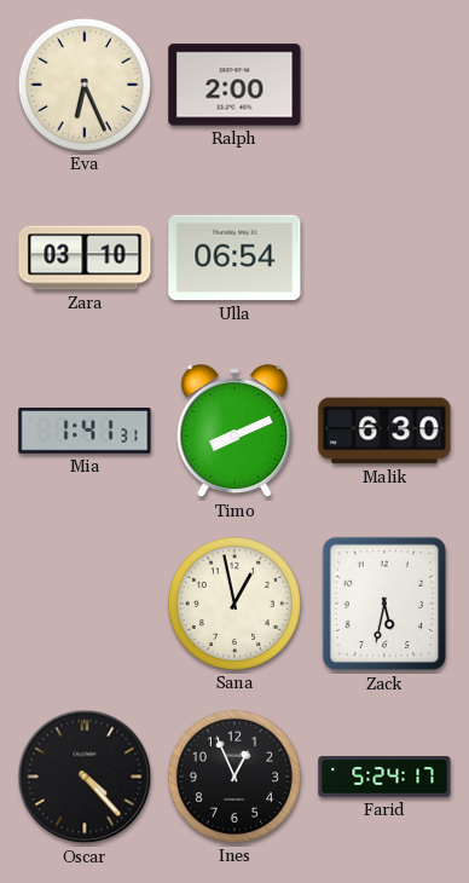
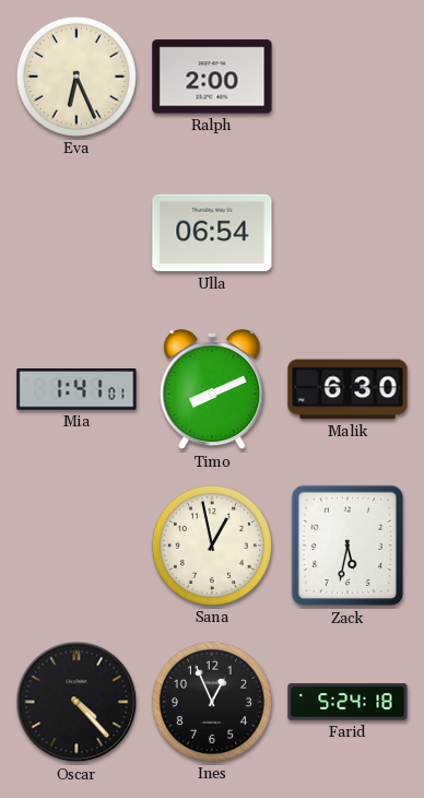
Zara: 03:10 -> none
Mia: 1:41:31 -> 1:41:01
Farid: 5:24:17 -> 5:24:18
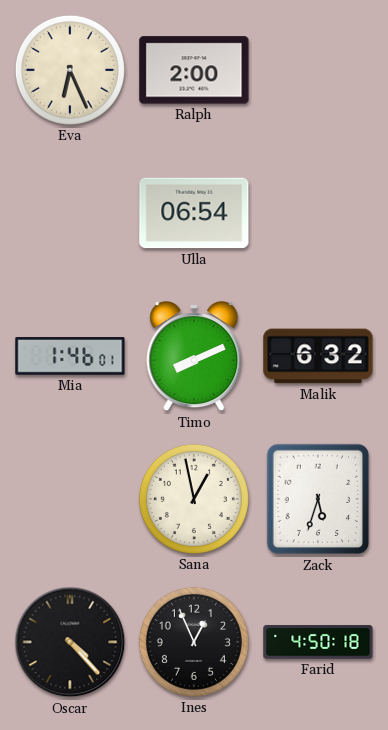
Mia: 1:41 -> 1:46
Malik: 6:30 -> 6:32
Zack: 5:32 -> 5:33
Farid: 5:24 -> 4:50
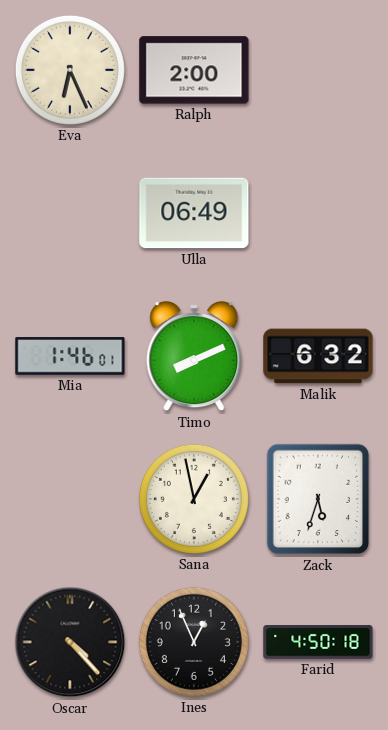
Ulla: 06:54 -> 06:49
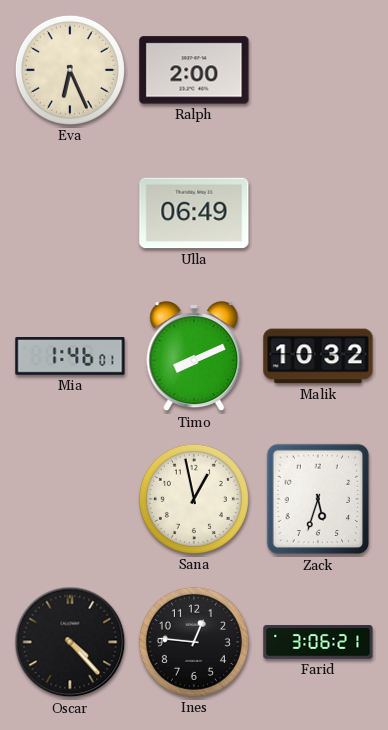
Malik: 6:32 -> 10:32
Ines: 12:56 -> 12:46
Farid: 4:50 -> 3:06
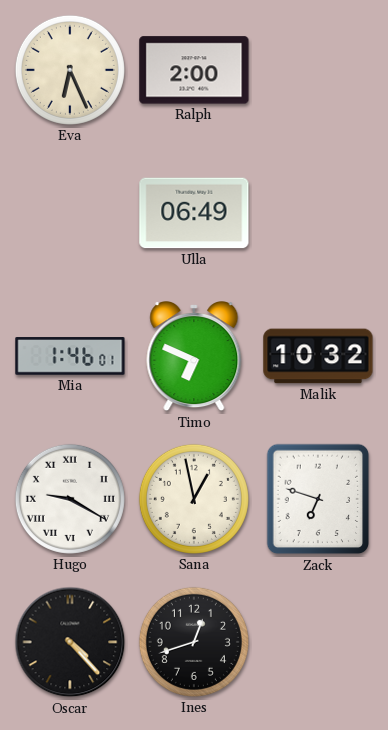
Timo: 8:11 -> 6:49
Hugo: none -> 9:20
Zack: 5:33 -> 6:48
Ines: 12:46 -> 12:42
Farid: 3:06 -> none
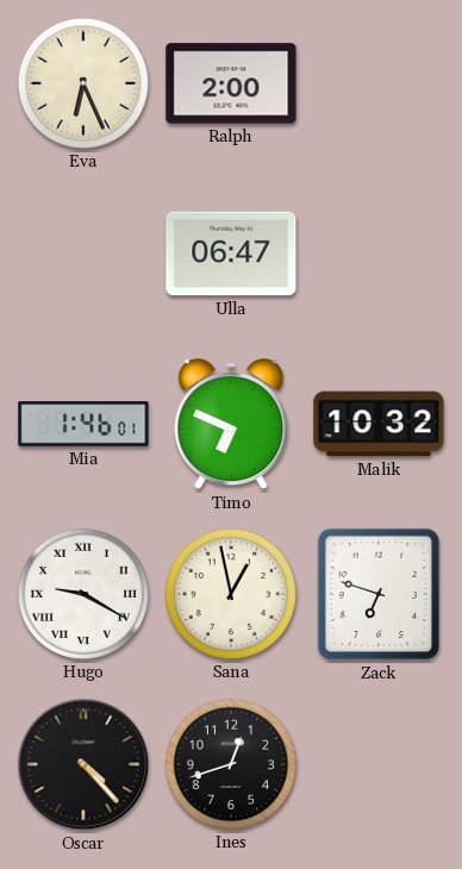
Ulla: 06:49 -> 06:47
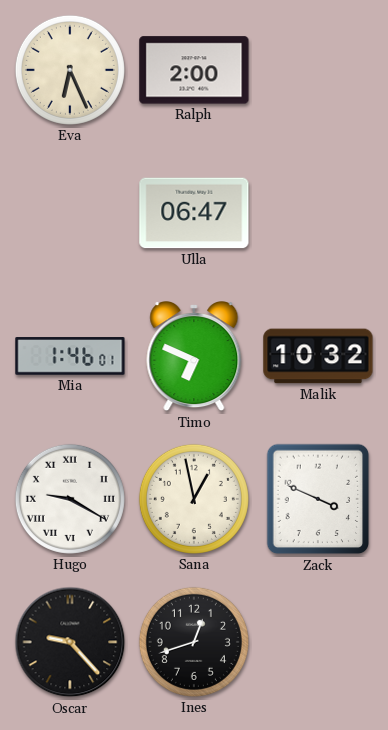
Zack: 6:48 -> 3:49
Oscar: 4:23 -> 9:23
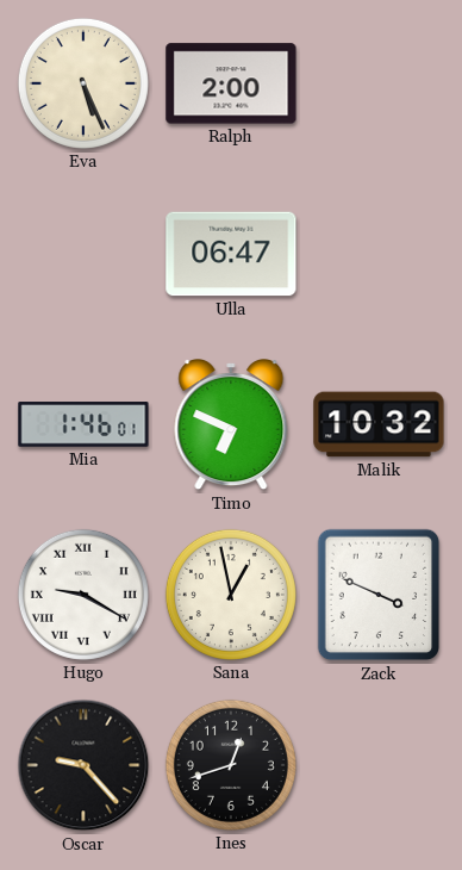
Eva: 6:26 -> 5:26
